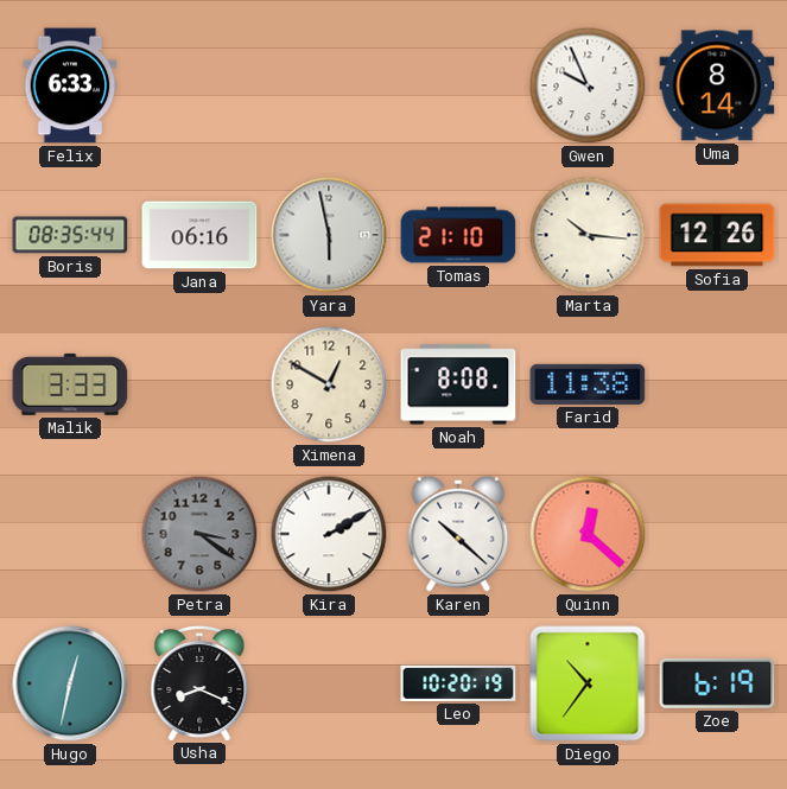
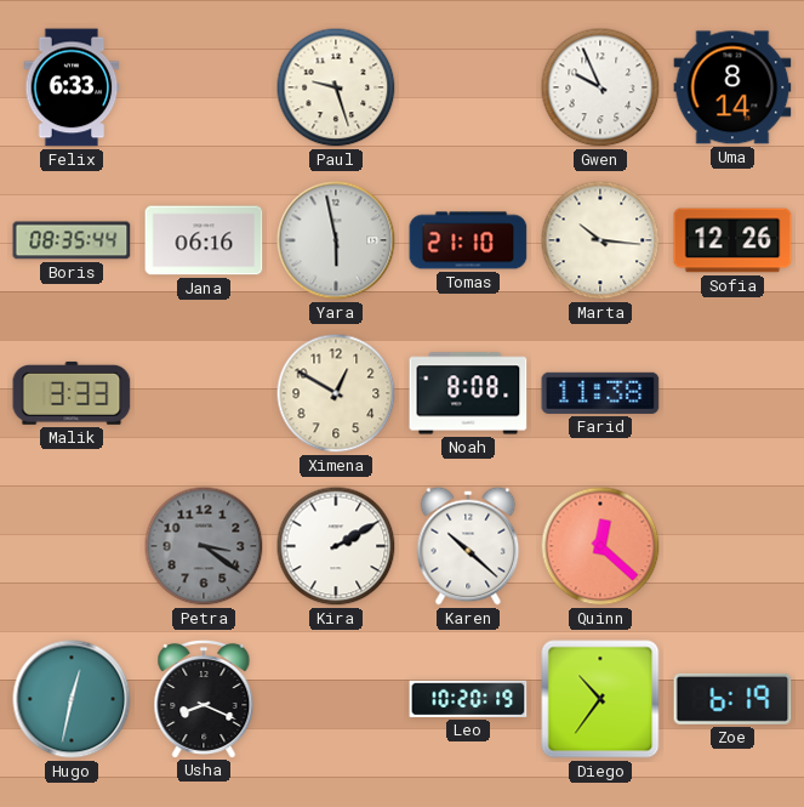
Paul: none -> 9:27
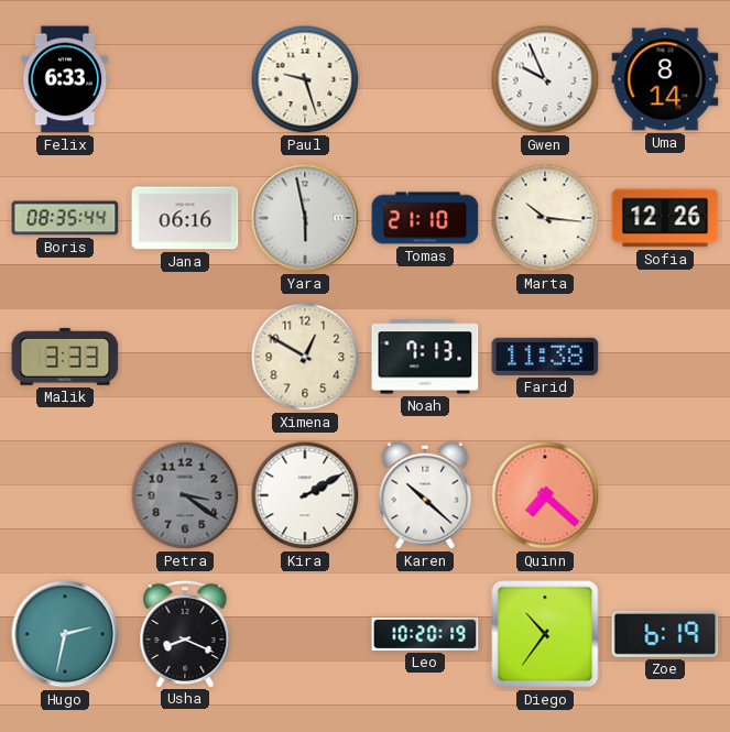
Noah: 8:08 -> 7:13
Quinn: 12:22 -> 7:22
Hugo: 12:32 -> 2:32
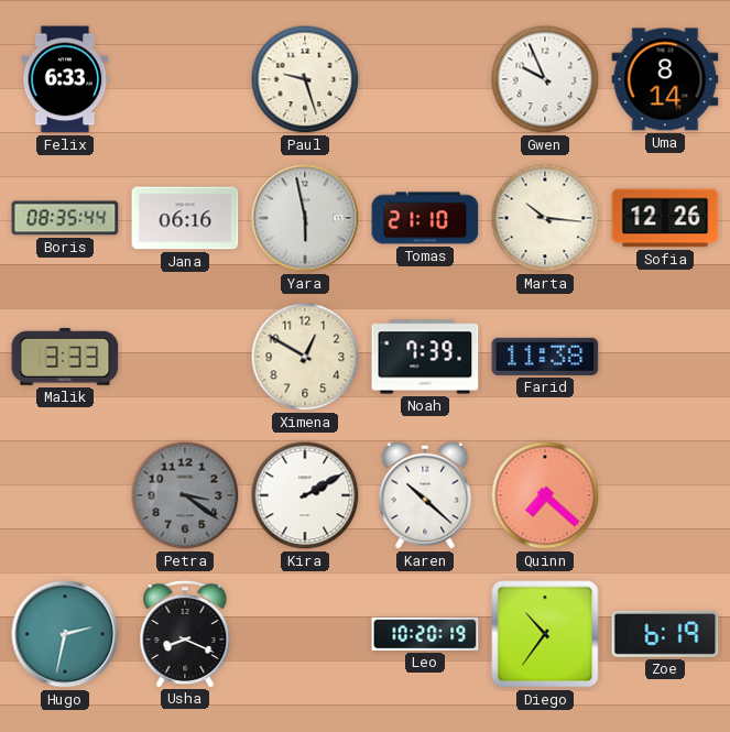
Noah: 7:13 -> 7:39
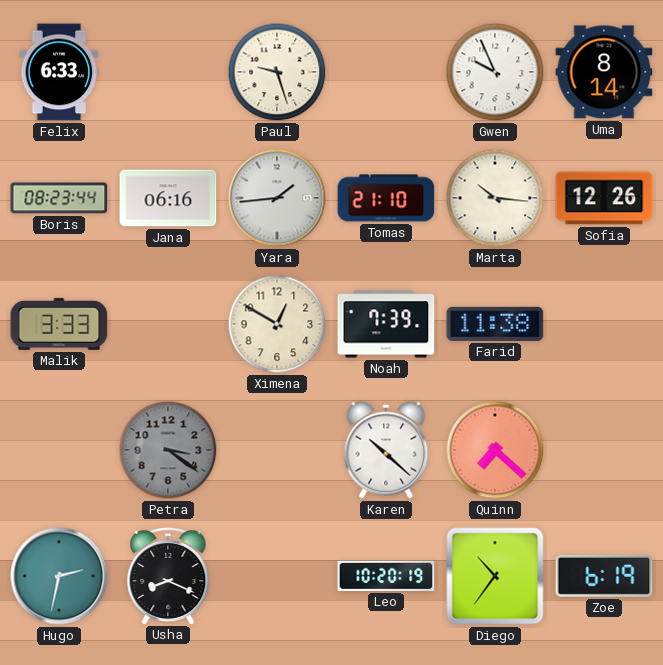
Boris: 08:35 -> 08:23
Yara: 5:58 -> 1:44
Kira: 2:10 -> none
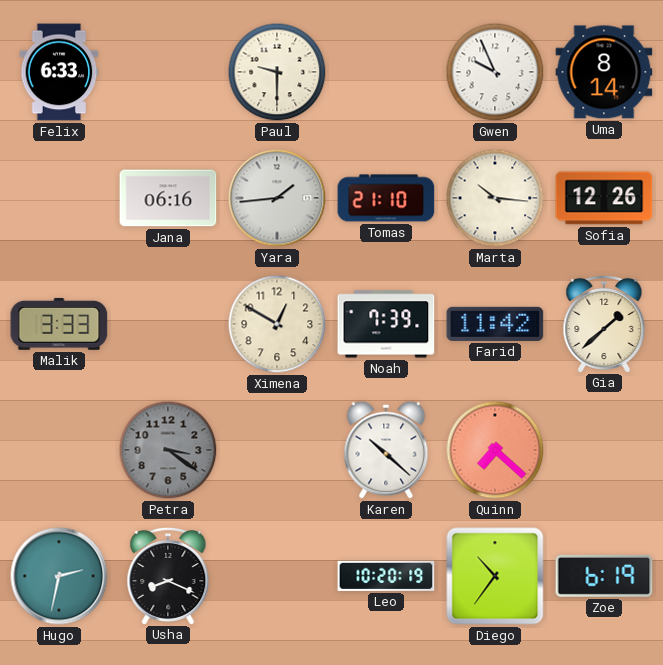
Paul: 9:27 -> 9:30
Boris: 08:23 -> none
Farid: 11:38 -> 11:42
Gia: none -> 1:38
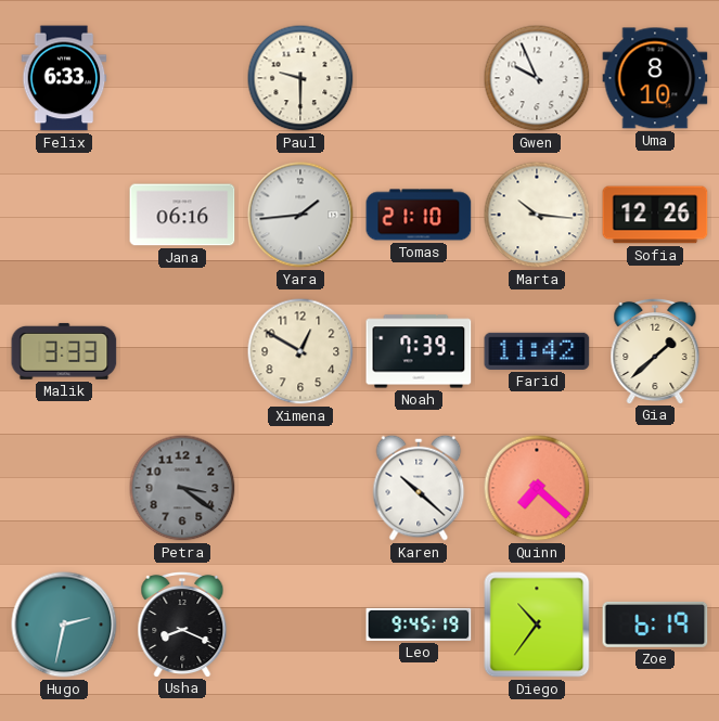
Uma: 8:14 -> 8:10
Leo: 10:20 -> 9:45
